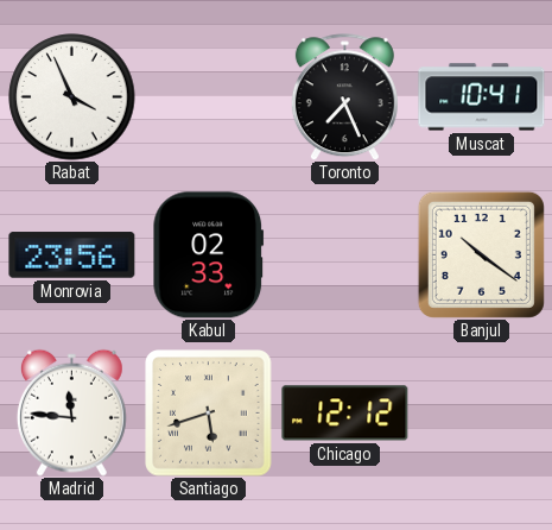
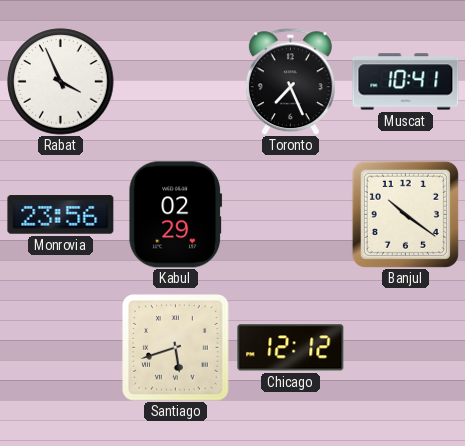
Kabul: 02:33 -> 02:29
Madrid: 11:46 -> none
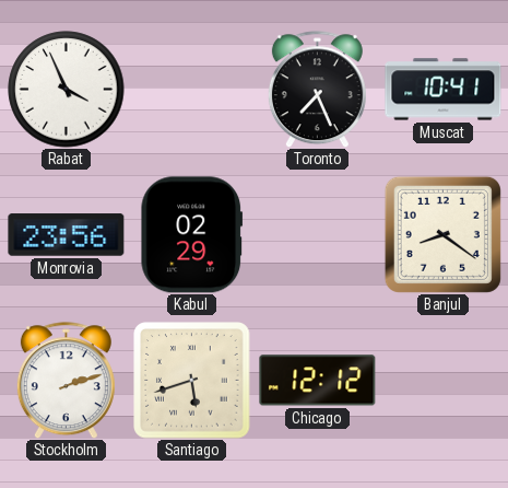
Banjul: 10:21 -> 8:21
Stockholm: none -> 2:12
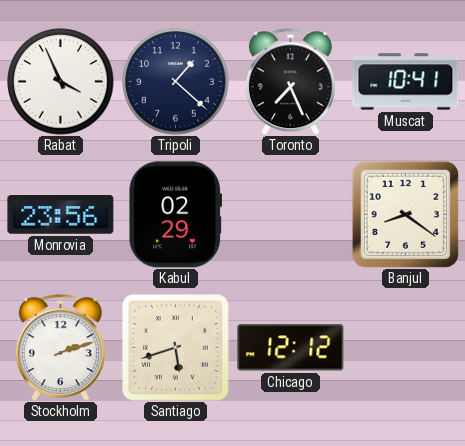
Tripoli: none -> 1:22
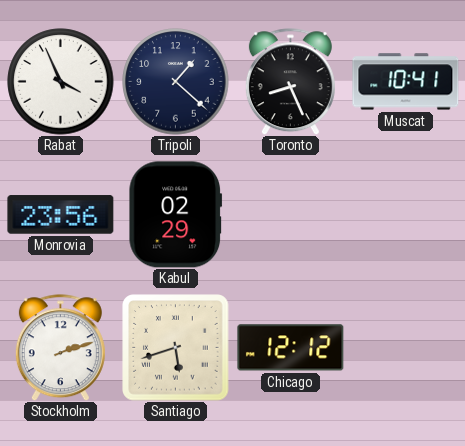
Toronto: 7:26 -> 8:26
Banjul: 8:21 -> none
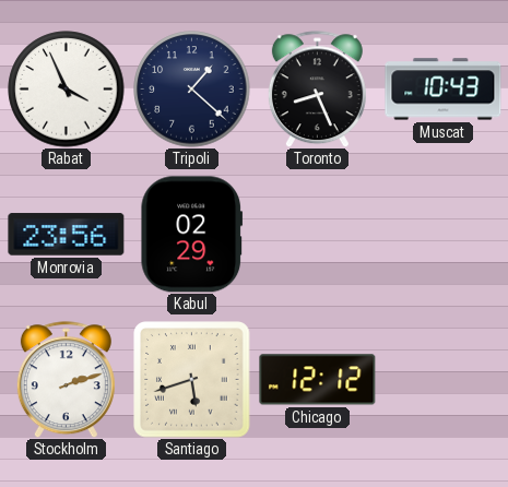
Muscat: 10:41 -> 10:43
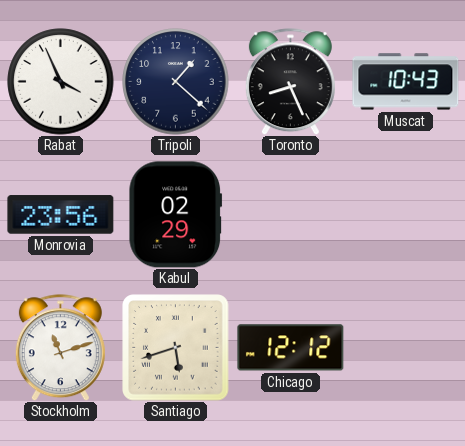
Stockholm: 2:12 -> 11:12
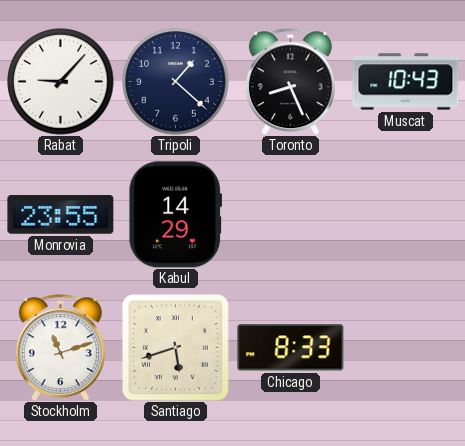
Rabat: 3:56 -> 9:07
Monrovia: 23:56 -> 23:55
Kabul: 02:29 -> 14:29
Chicago: 12:12 -> 8:33
